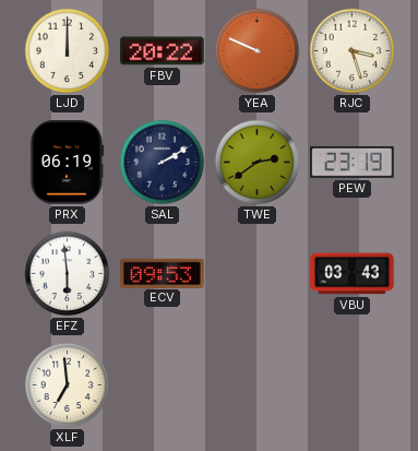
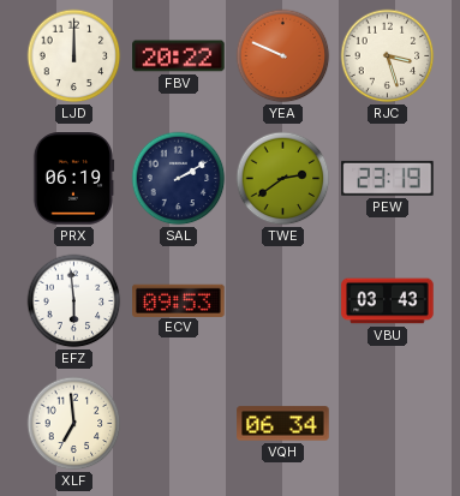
VQH: none -> 06:34
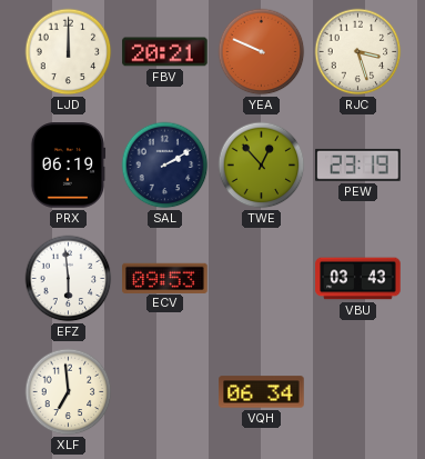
FBV: 20:22 -> 20:21
TWE: 2:39 -> 12:53
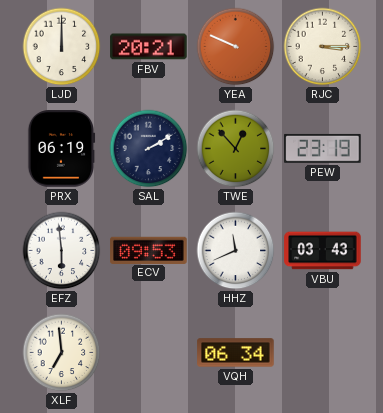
RJC: 3:27 -> 3:15
HHZ: none -> 11:41
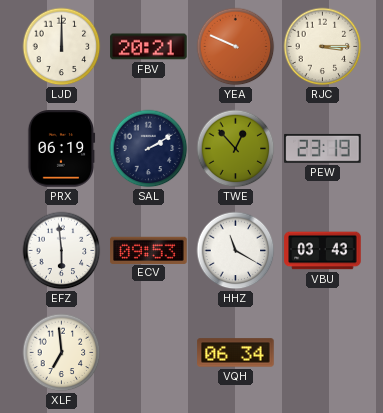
HHZ: 11:41 -> 11:20
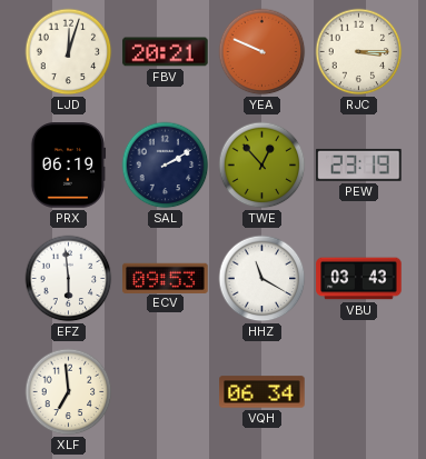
LJD: 12:00 -> 12:03
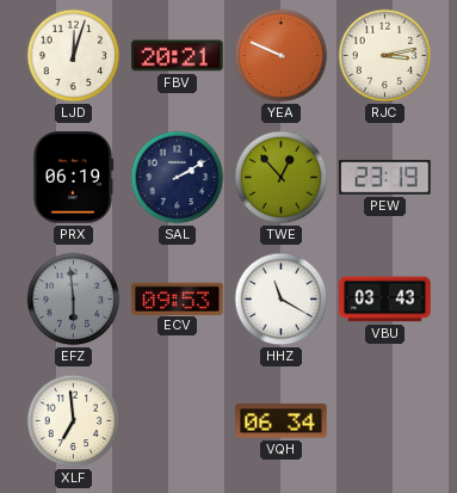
RJC: 3:15 -> 3:13
EFZ dial: white -> grey
